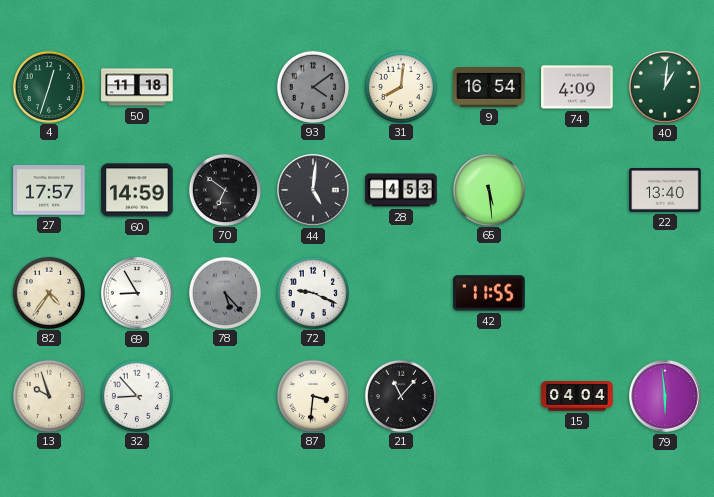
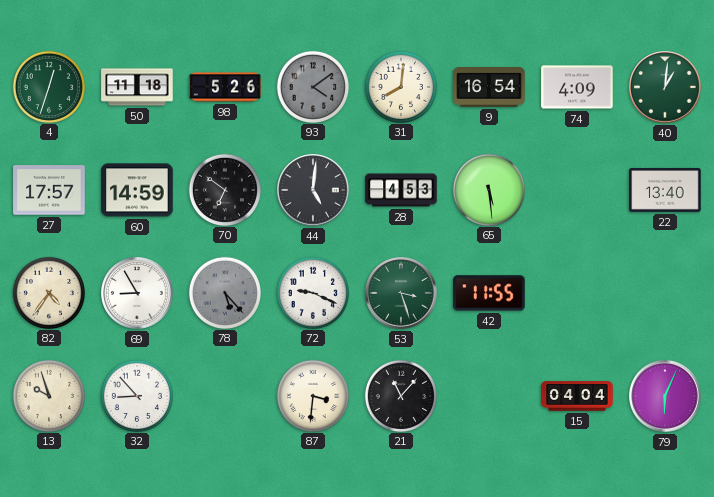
98: none -> 5:26
53: none -> 3:27
79: 5:59 -> 6:04
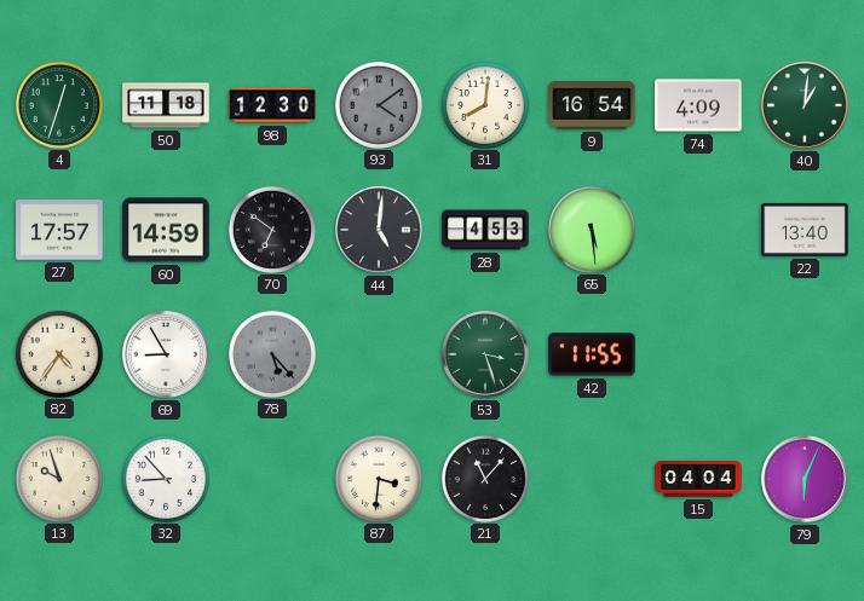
98: 5:26 -> 12:30
72: 9:19 -> none
